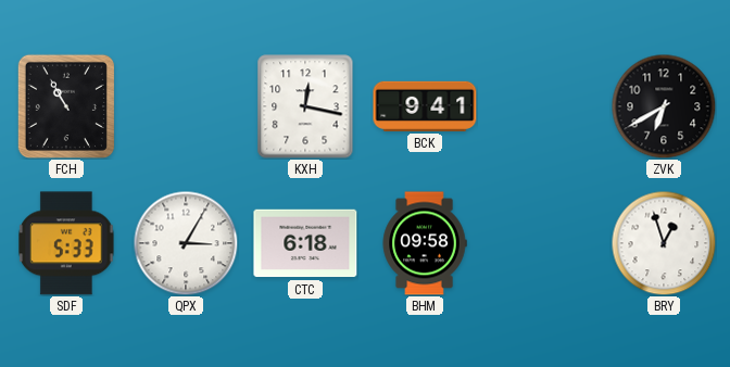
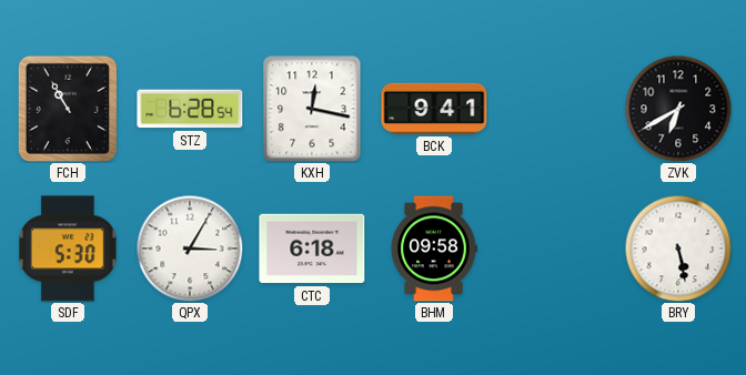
STZ: none -> 6:28
SDF: 5:33 -> 5:30
BRY: 12:57 -> 5:28
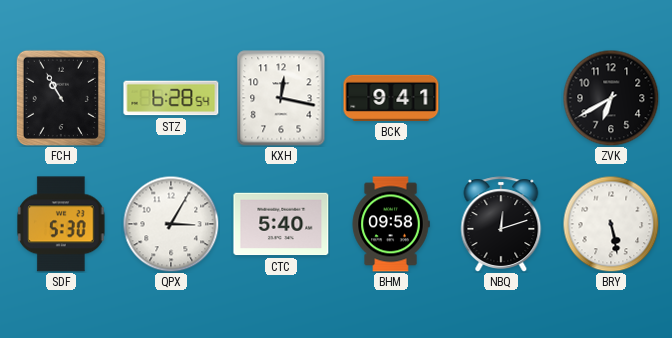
CTC: 6:18 -> 5:40
NBQ: none -> 12:12
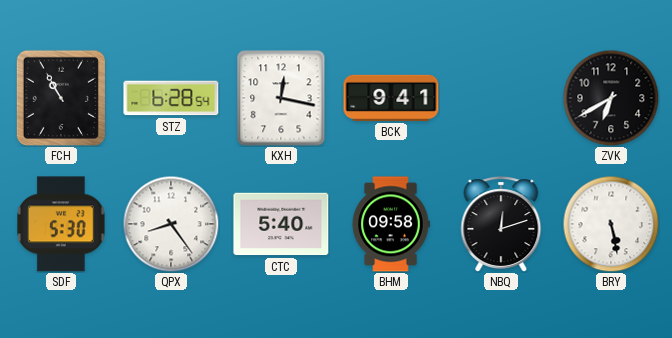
QPX: 3:05 -> 8:24
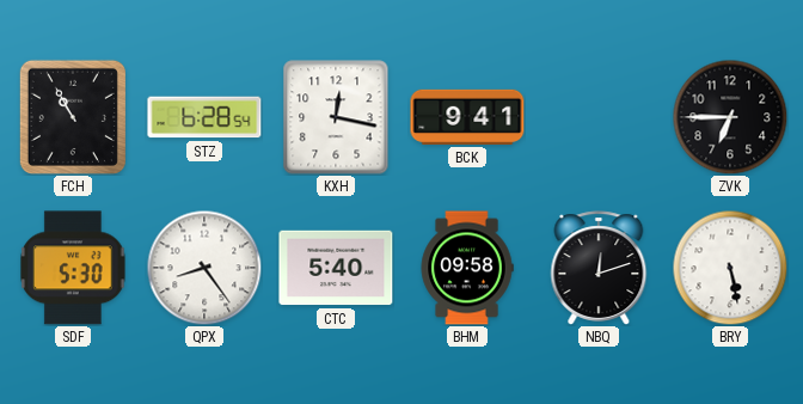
ZVK: 6:40 -> 6:45
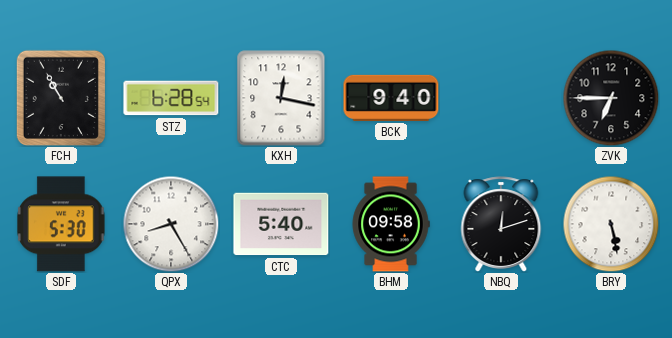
BCK: 9:41 -> 9:40
QPX: 8:24 -> 8:25
